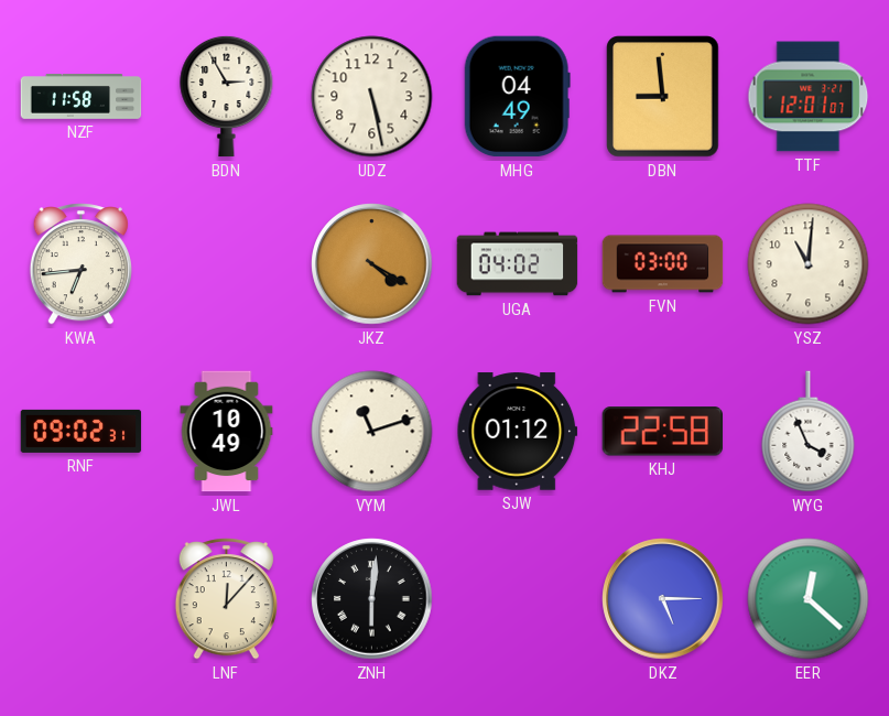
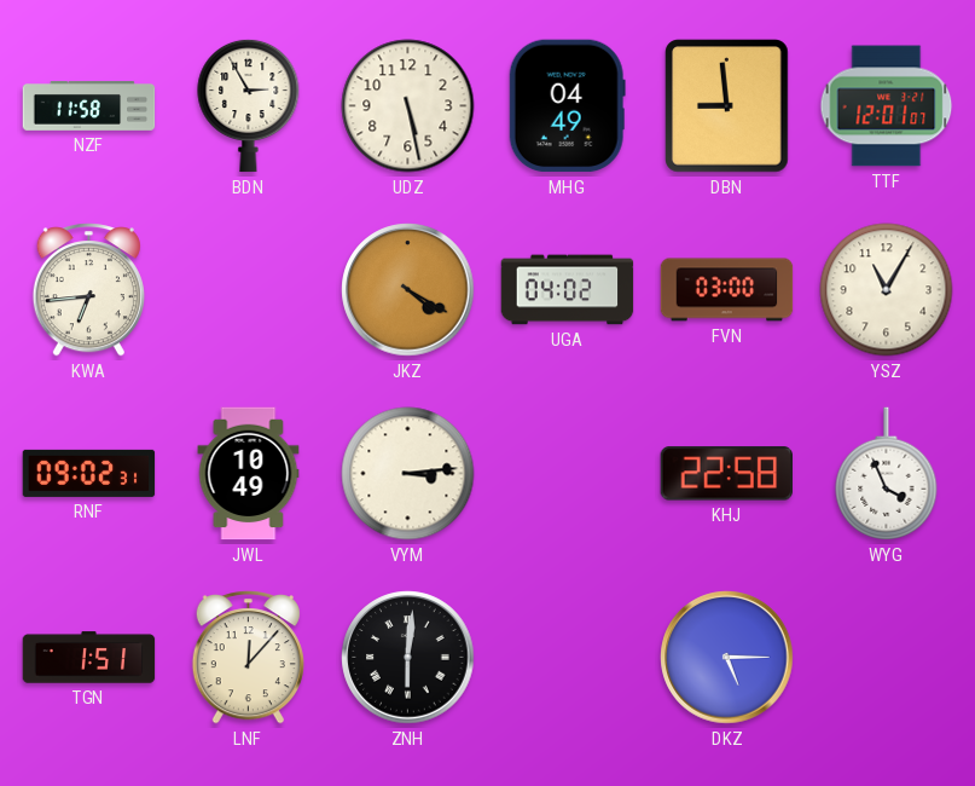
YSZ: 11:01 -> 11:05
VYM: 11:12 -> 3:14
SJW: 01:12 -> none
TGN: none -> 1:51
EER: 12:22 -> none
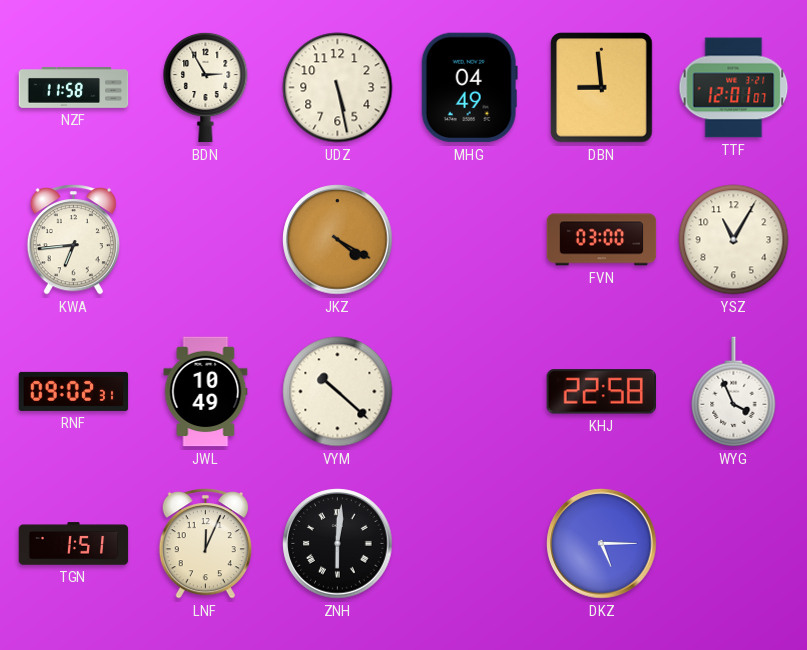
UGA: 04:02 -> none
VYM: 3:14 -> 10:22
LNF: 12:07 -> 12:04
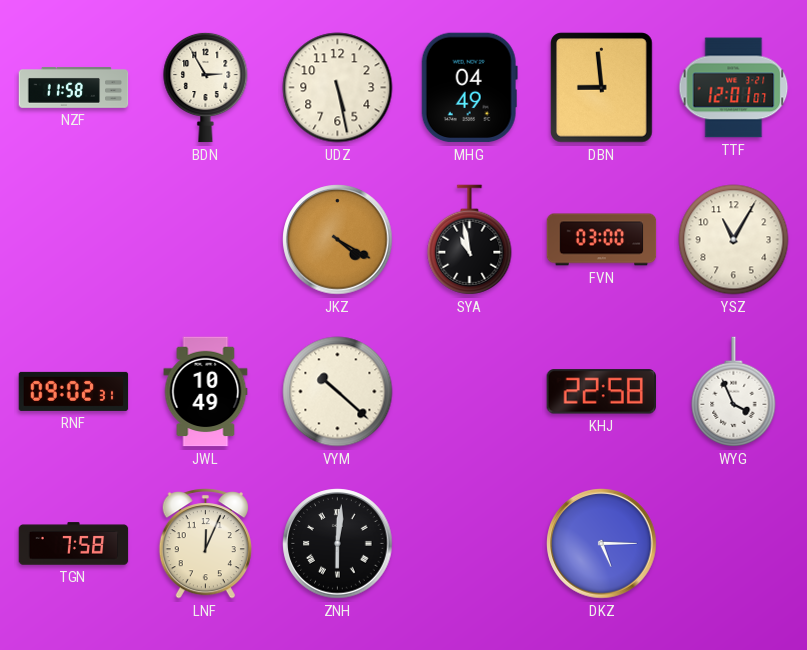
KWA: 6:44 -> none
SYA: none -> 10:58
TGN: 1:51 -> 7:58
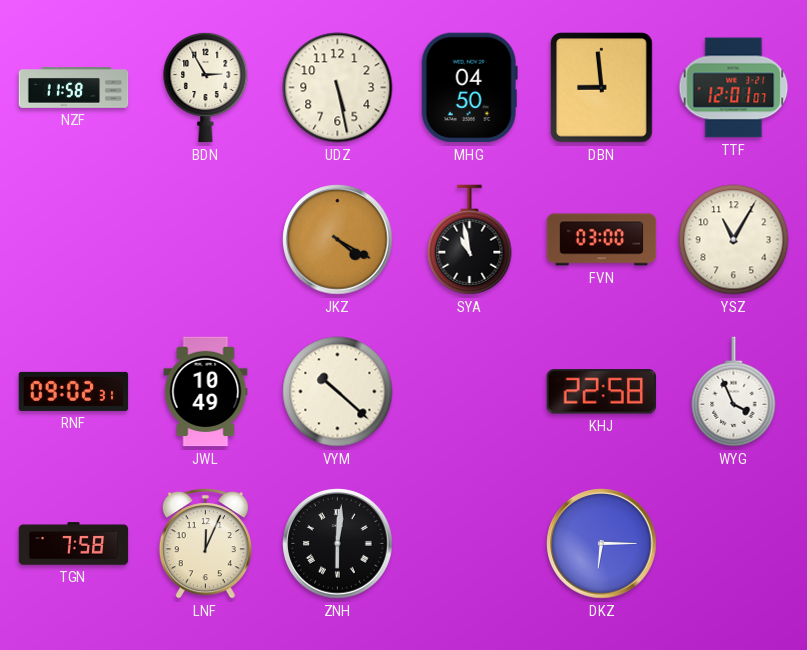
MHG: 04:49 -> 04:50
DKZ: 5:15 -> 6:15
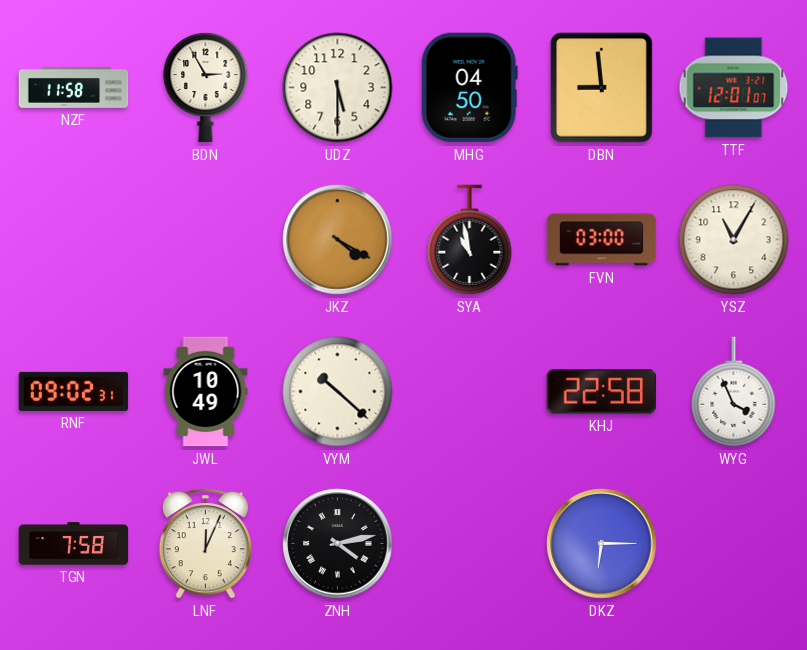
UDZ: 5:28 -> 5:30
ZNH: 6:01 -> 4:13
